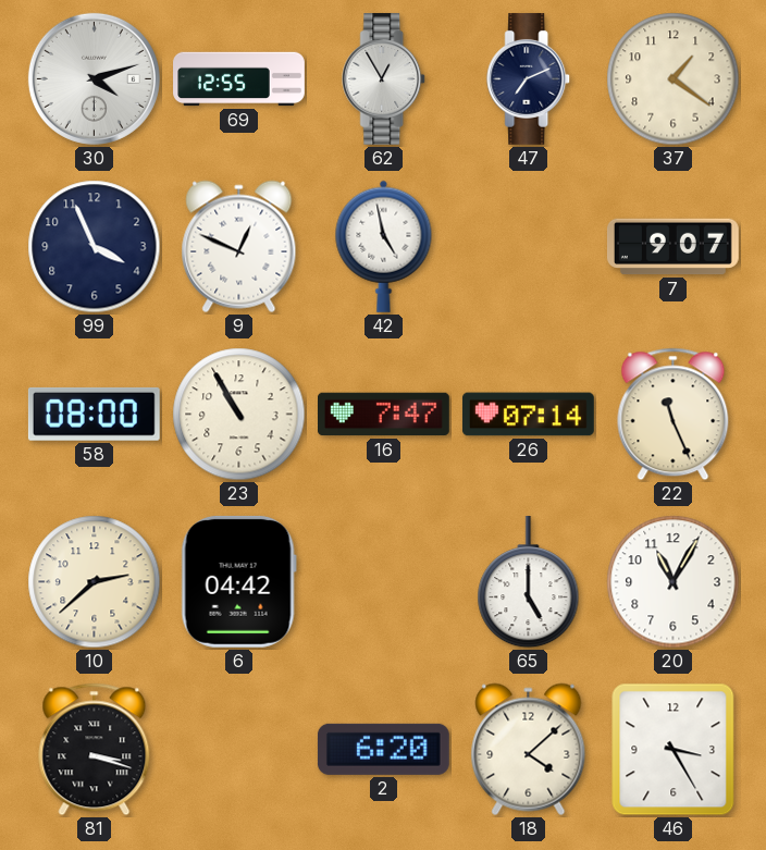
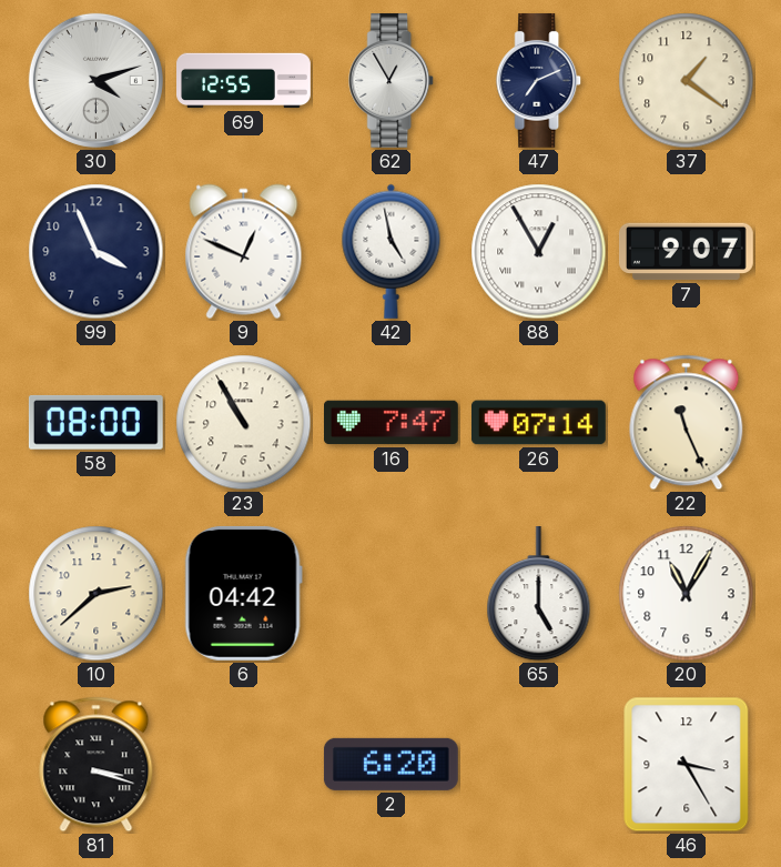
88: none -> 12:55
18: 4:08 -> none
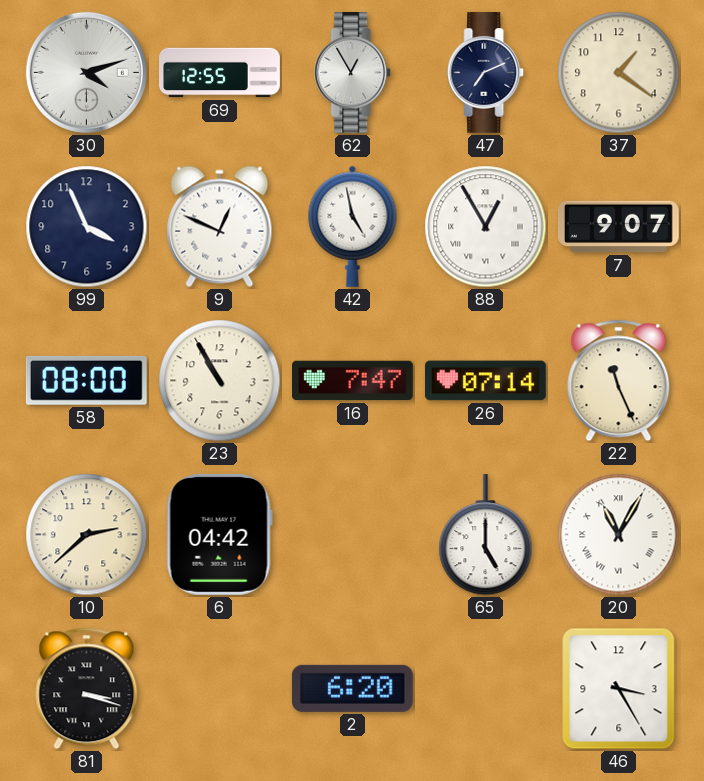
20 numerals: Arabic -> Roman
